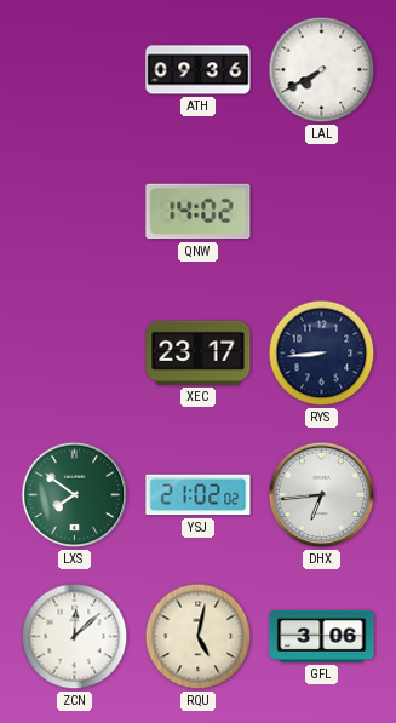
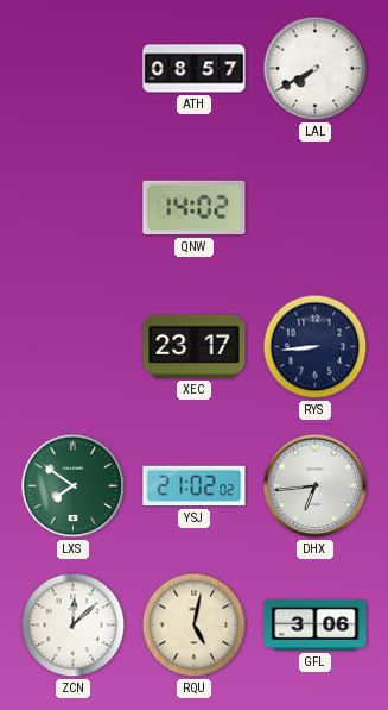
ATH: 09:36 -> 08:57
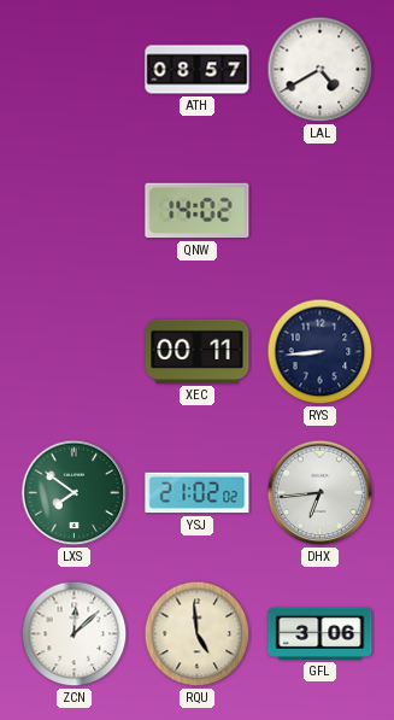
LAL: 7:40 -> 4:40
XEC: 23:17 -> 00:11
RQU: 5:02 -> 4:59
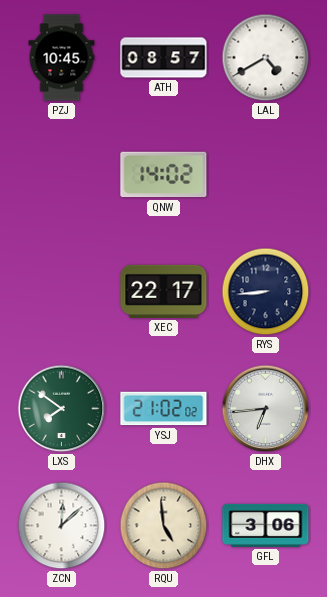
PZJ: none -> 10:45
XEC: 00:11 -> 22:17
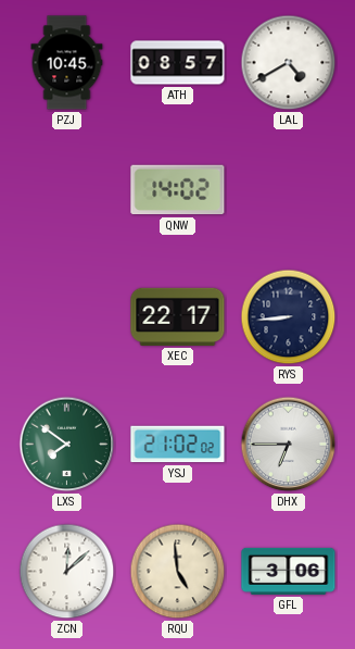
DHX: 6:44 -> 6:45
